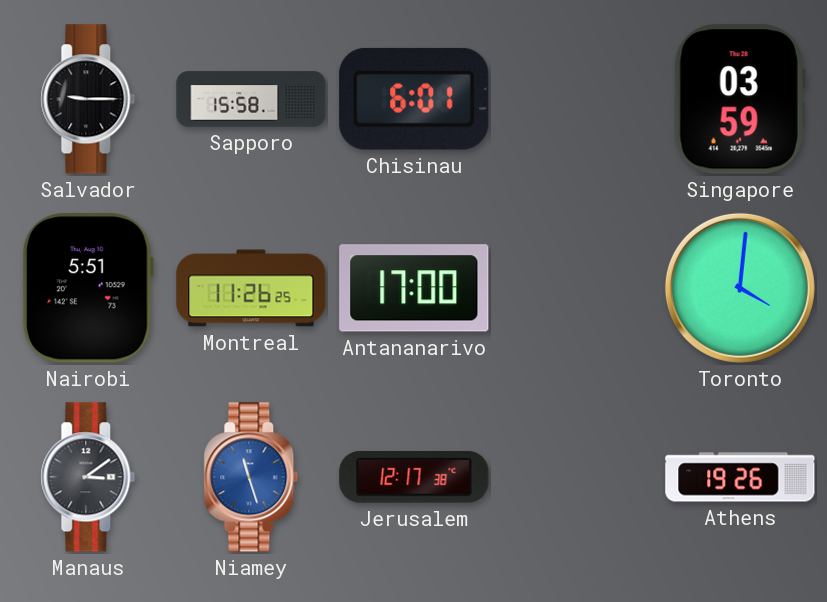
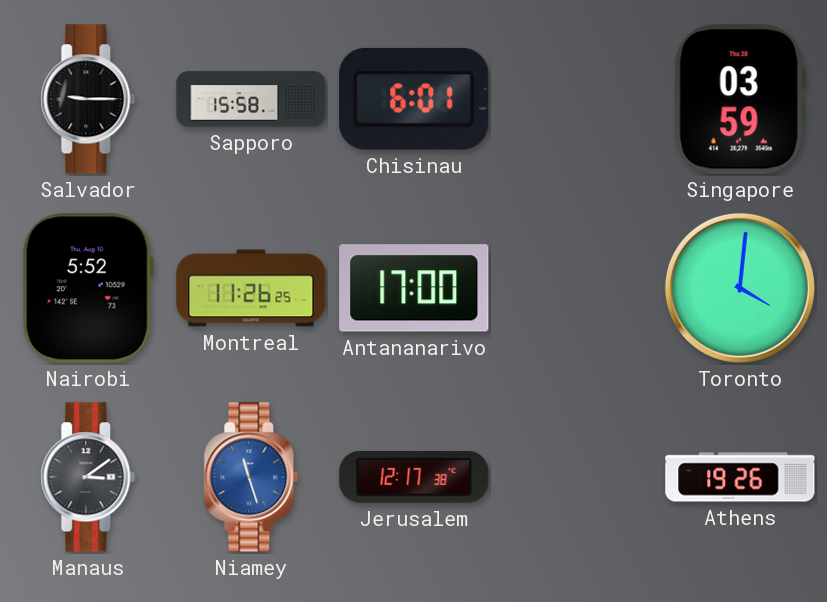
Nairobi: 5:51 -> 5:52
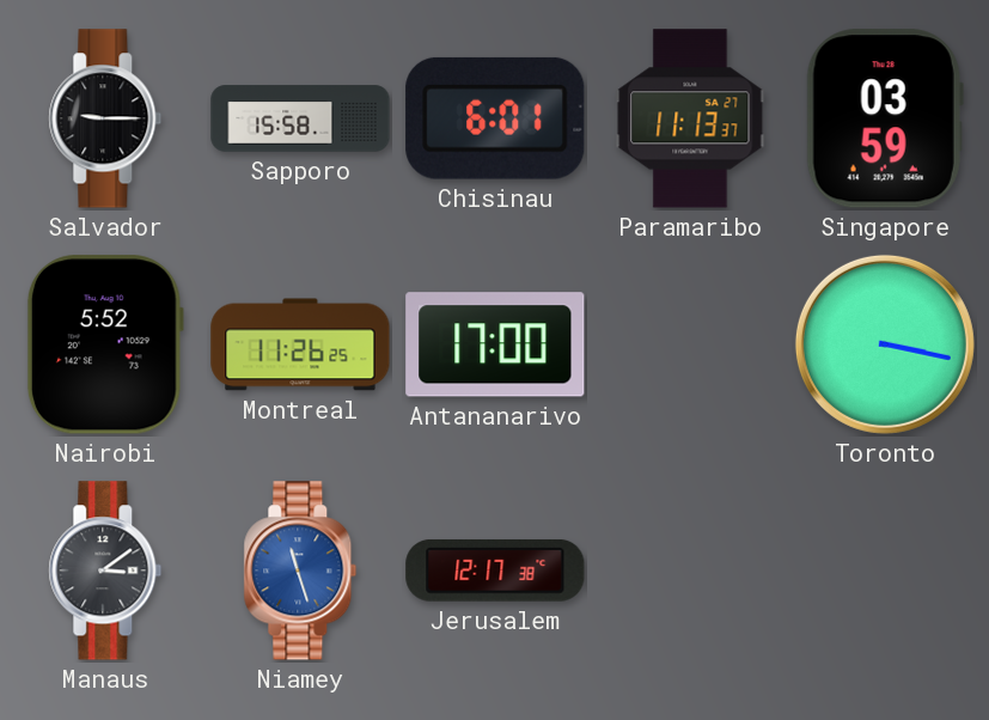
Paramaribo: none -> 11:13
Toronto: 4:01 -> 3:17
Athens: 19:26 -> none
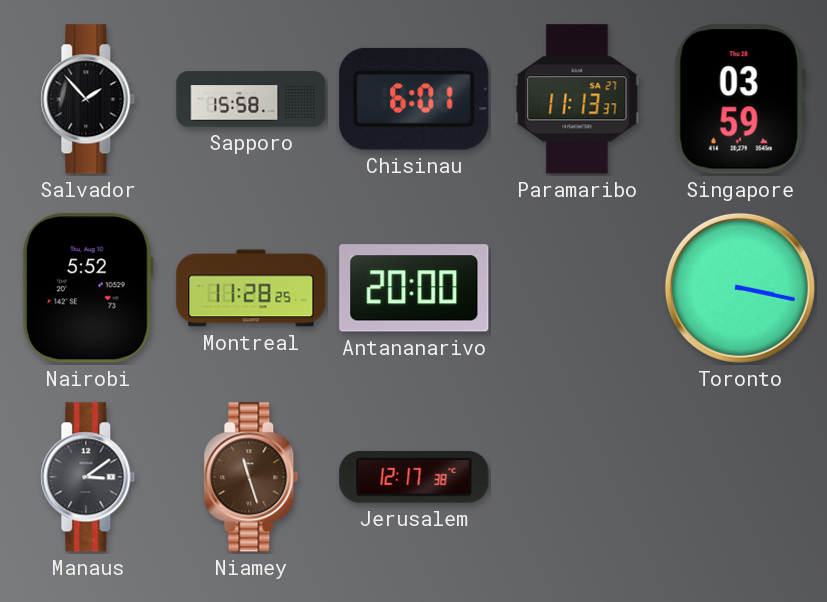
Salvador: 9:15 -> 1:53
Montreal: 11:26 -> 11:28
Antananarivo: 17:00 -> 20:00
Niamey dial: blue -> brown
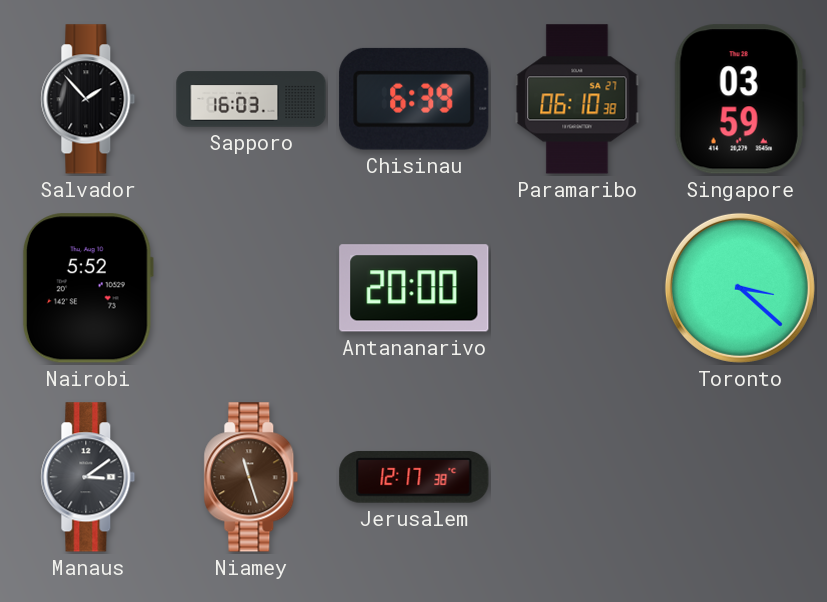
Sapporo: 15:58 -> 16:03
Chisinau: 6:01 -> 6:39
Paramaribo: 11:13 -> 06:10
Montreal: 11:28 -> none
Toronto: 3:17 -> 3:22
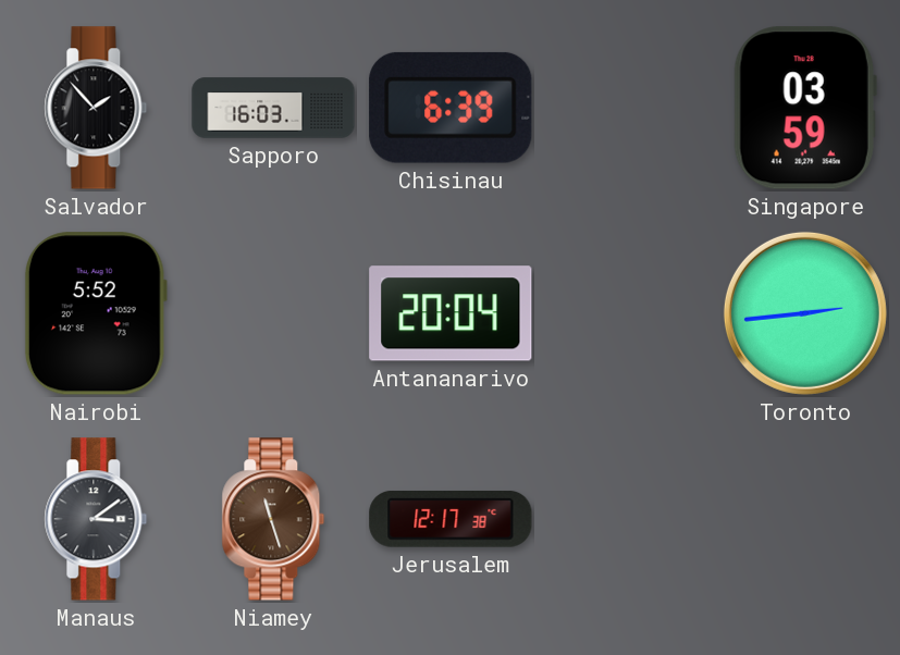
Paramaribo: 06:10 -> none
Antananarivo: 20:00 -> 20:04
Toronto: 3:22 -> 2:44
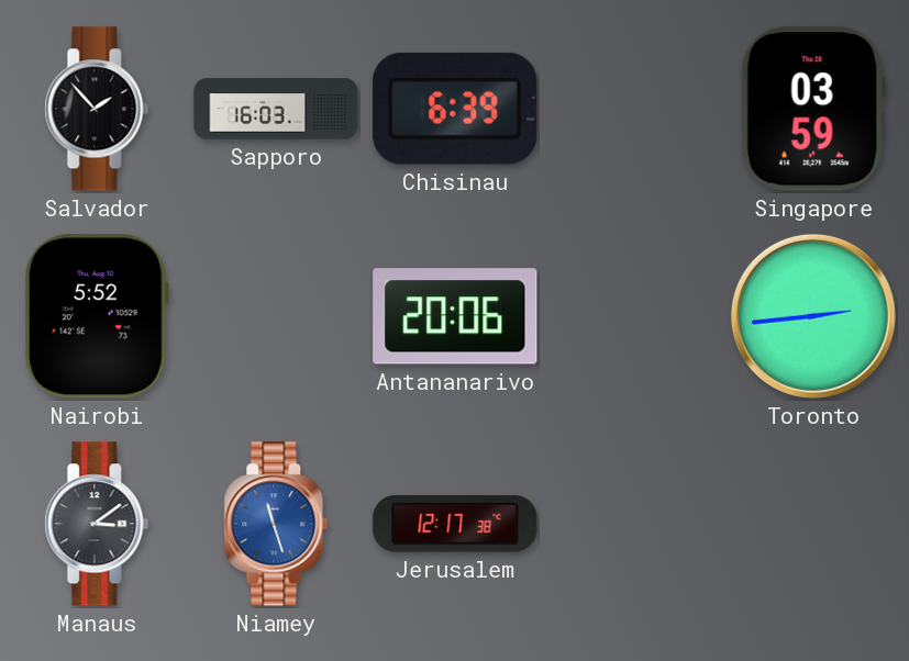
Antananarivo: 20:04 -> 20:06
Niamey dial: brown -> blue
